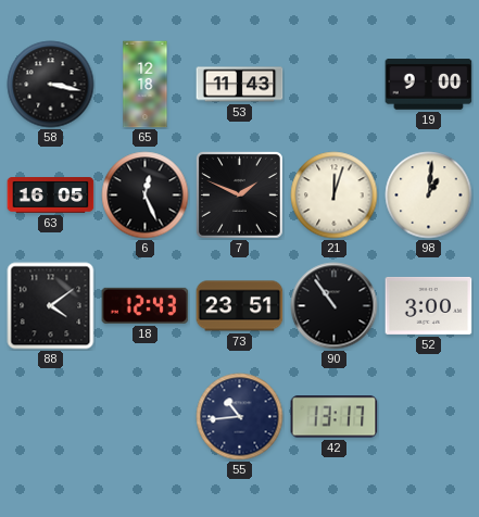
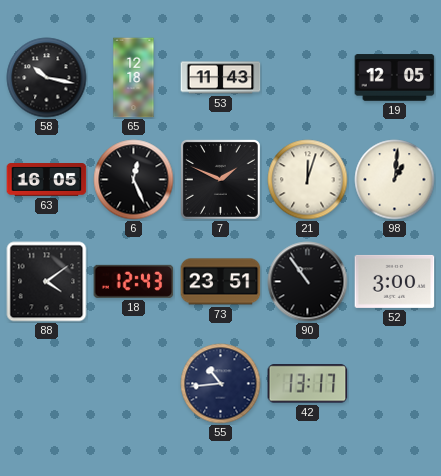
58: 3:17 -> 10:17
19: 9:00 -> 12:05
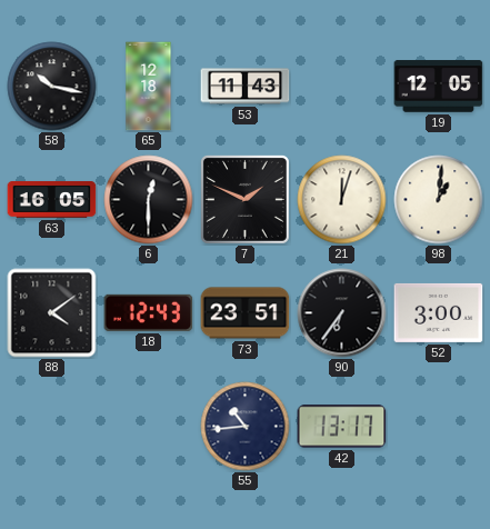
6: 12:26 -> 12:30
90: 10:54 -> 6:36
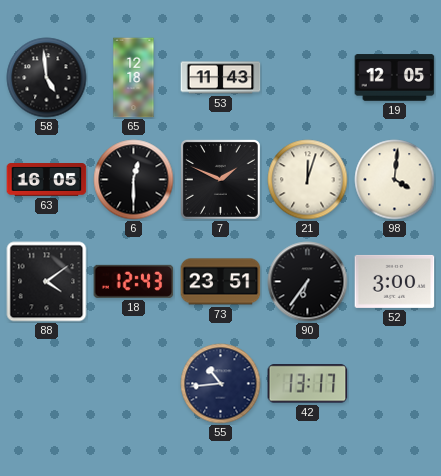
58: 10:17 -> 4:59
98: 1:01 -> 4:01
